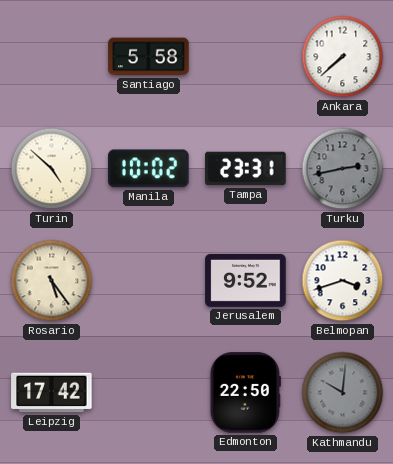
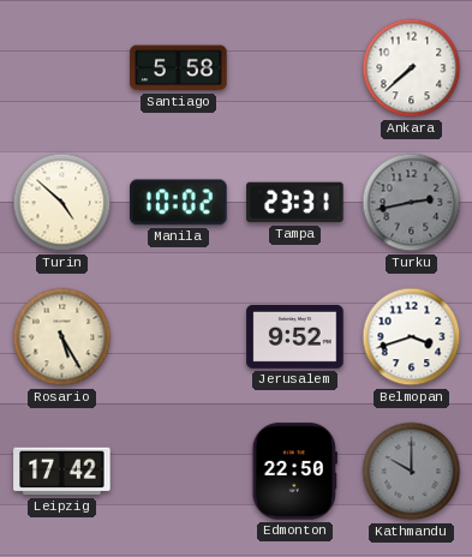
Rosario: 5:24 -> 5:25
Kathmandu: 10:01 -> 10:00
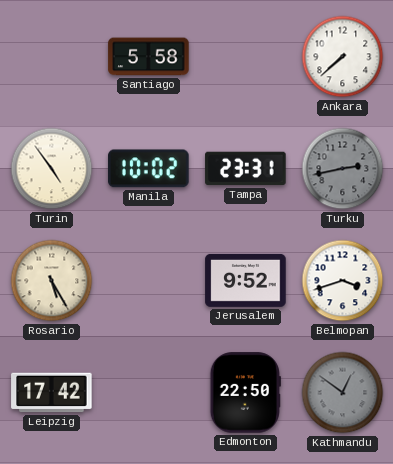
Turin: 4:52 -> 4:54
Kathmandu: 10:00 -> 12:51
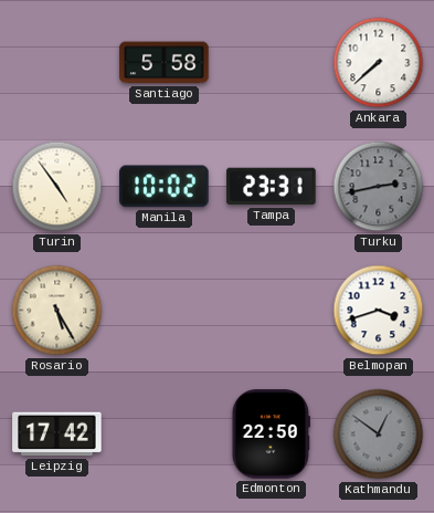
Jerusalem: 9:52 -> none
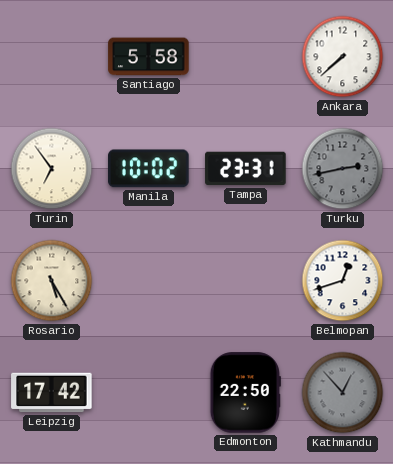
Turin: 4:54 -> 6:54
Belmopan: 3:42 -> 12:42
Kathmandu: 12:51 -> 12:53
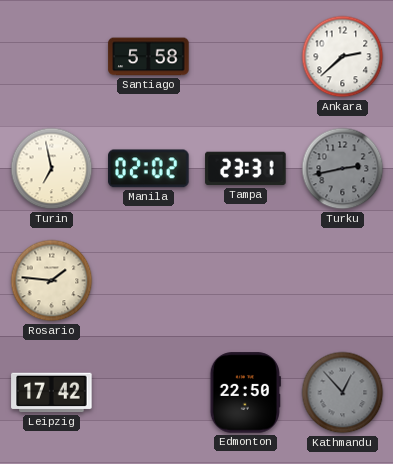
Ankara: 7:38 -> 2:38
Turin: 6:54 -> 6:58
Manila: 10:02 -> 02:02
Rosario: 5:25 -> 1:46
Belmopan: 12:42 -> none
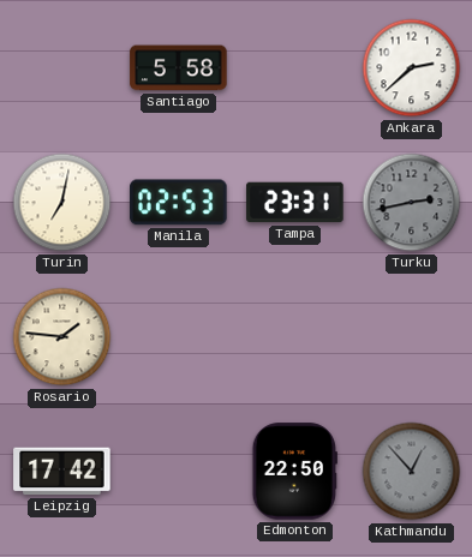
Turin: 6:58 -> 7:02
Manila: 02:02 -> 02:53
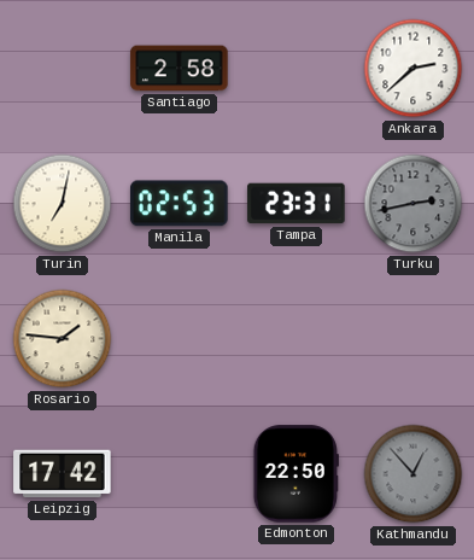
Santiago: 5:58 -> 2:58
